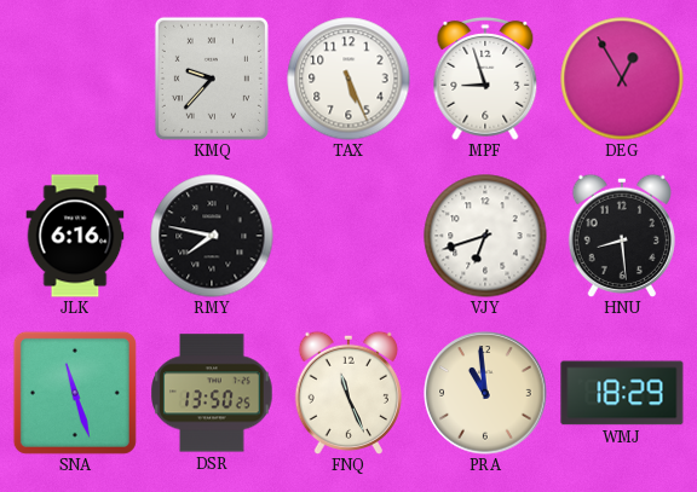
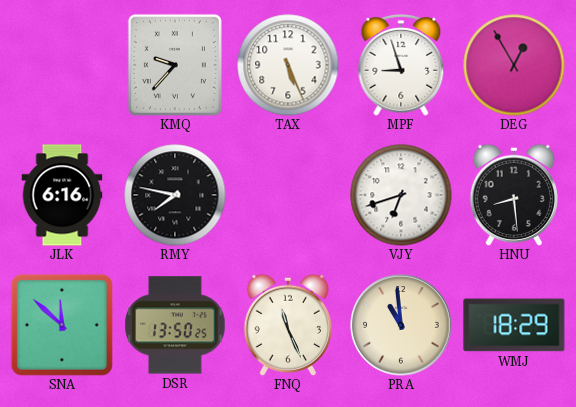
SNA: 11:27 -> 11:52
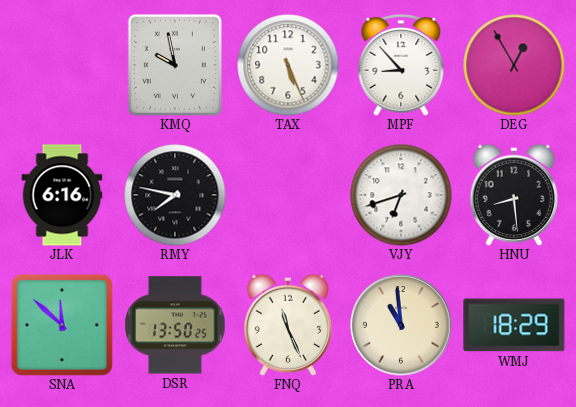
KMQ: 9:37 -> 9:58
MPF: 8:57 -> 8:53
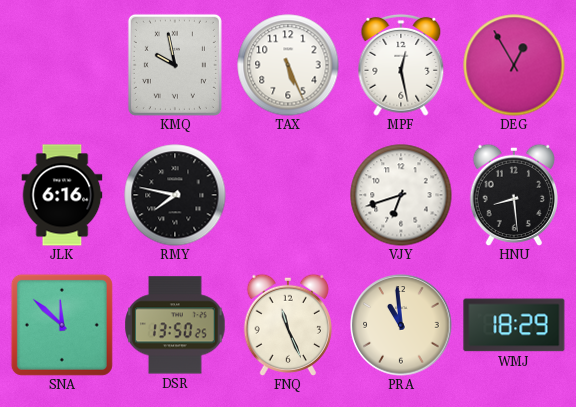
MPF: 8:53 -> 12:28
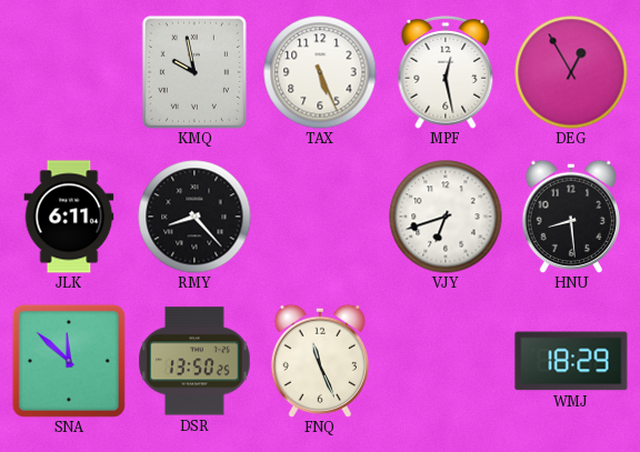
JLK: 6:16 -> 6:11
RMY: 7:47 -> 8:23
PRA: 10:59 -> none
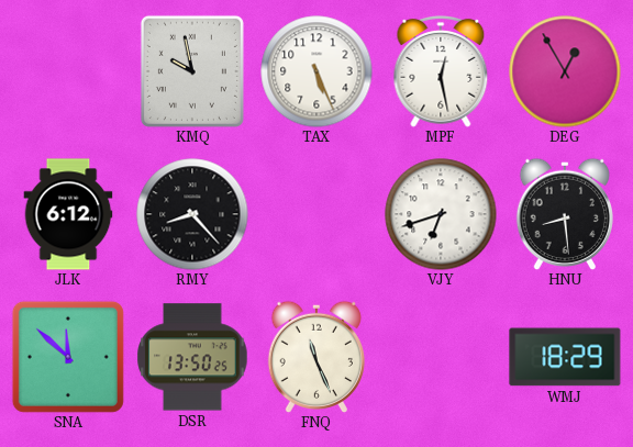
JLK: 6:11 -> 6:12
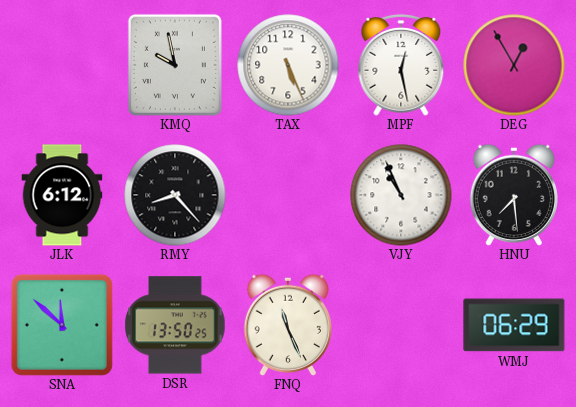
VJY: 6:42 -> 10:56
HNU: 8:29 -> 7:29
WMJ: 18:29 -> 06:29
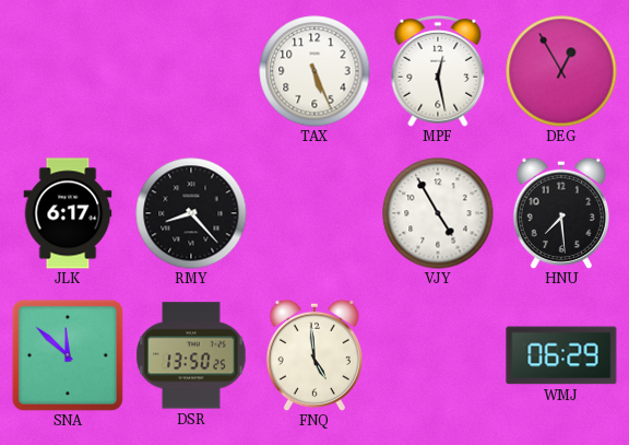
KMQ: 9:58 -> none
JLK: 6:12 -> 6:17
VJY: 10:56 -> 4:55
FNQ: 11:26 -> 4:59
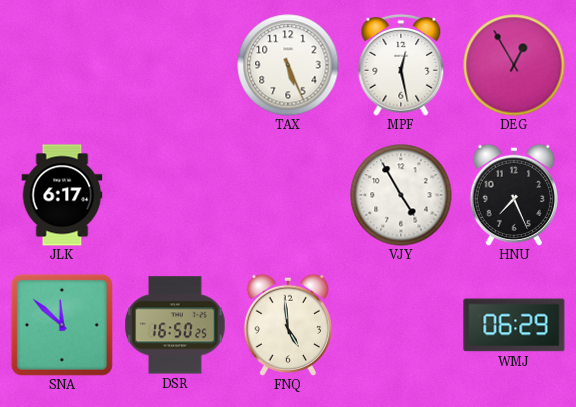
RMY: 8:23 -> none
HNU: 7:29 -> 7:26
DSR: 13:50 -> 16:50
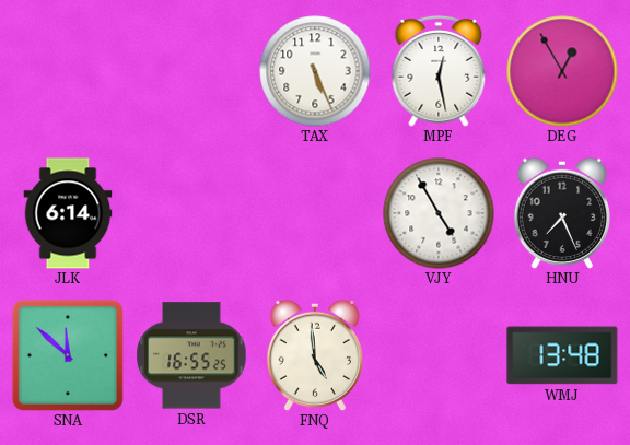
JLK: 6:17 -> 6:14
DSR: 16:50 -> 16:55
WMJ: 06:29 -> 13:48
